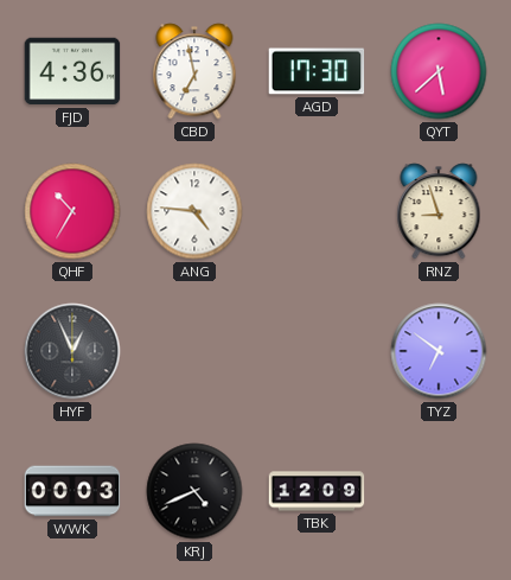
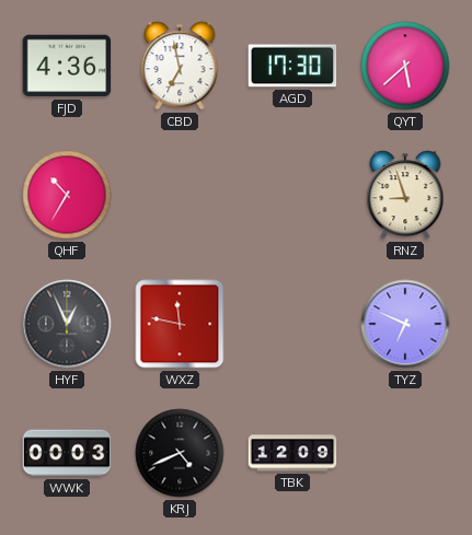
ANG: 4:46 -> none
WXZ: none -> 11:47
TYZ: 6:51 -> 6:49
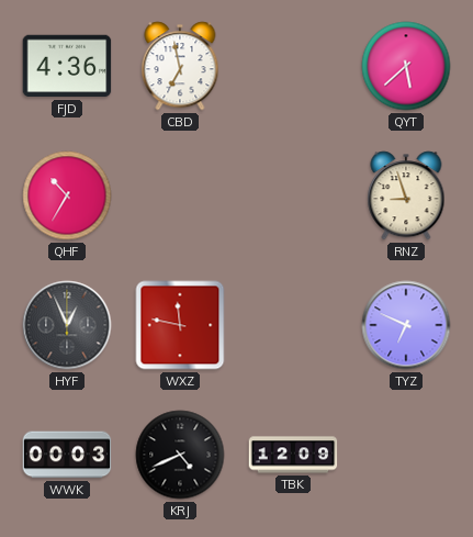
AGD: 17:30 -> none
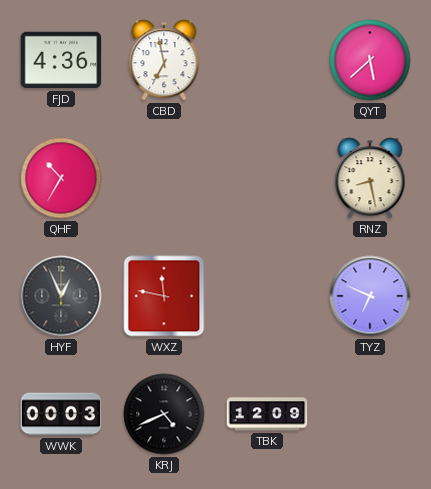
RNZ: 8:57 -> 8:28
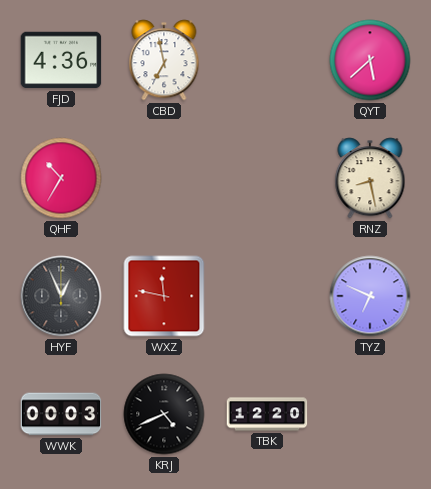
TBK: 12:09 -> 12:20
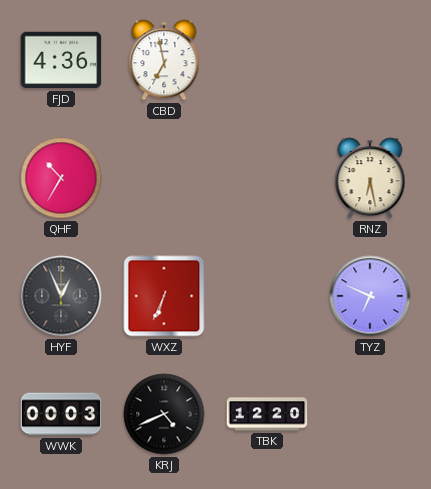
QYT: 5:38 -> none
RNZ: 8:28 -> 6:28
WXZ: 11:47 -> 6:34
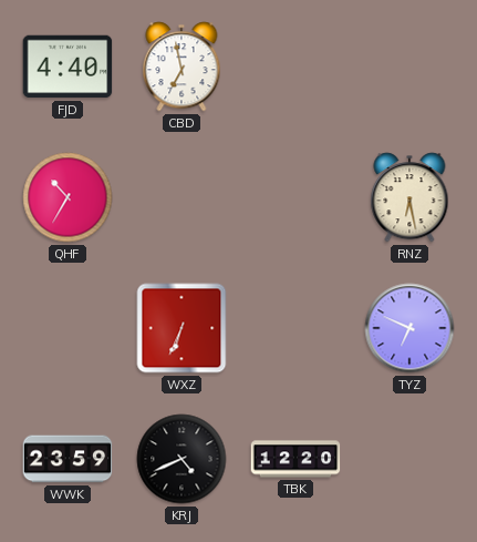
FJD: 4:36 -> 4:40
HYF: 12:56 -> none
WWK: 00:03 -> 23:59
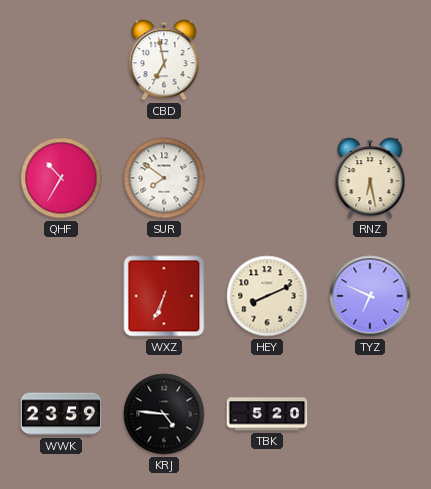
FJD: 4:40 -> none
SUR: none -> 7:51
HEY: none -> 8:11
KRJ: 4:41 -> 4:46
TBK: 12:20 -> 5:20
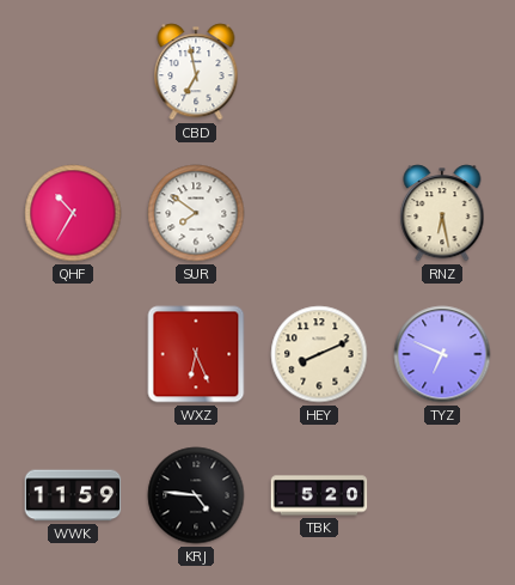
WXZ: 6:34 -> 6:26
WWK: 23:59 -> 11:59
